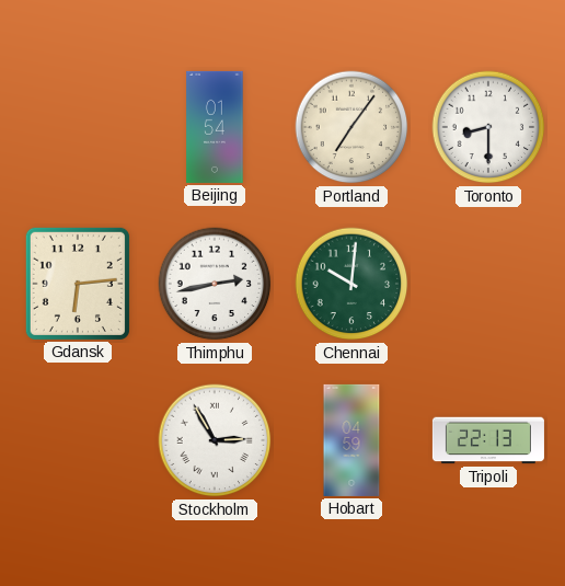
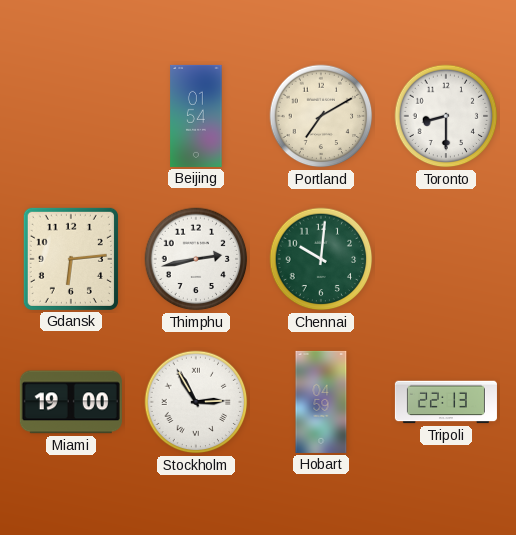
Portland: 7:06 -> 7:10
Miami: none -> 19:00
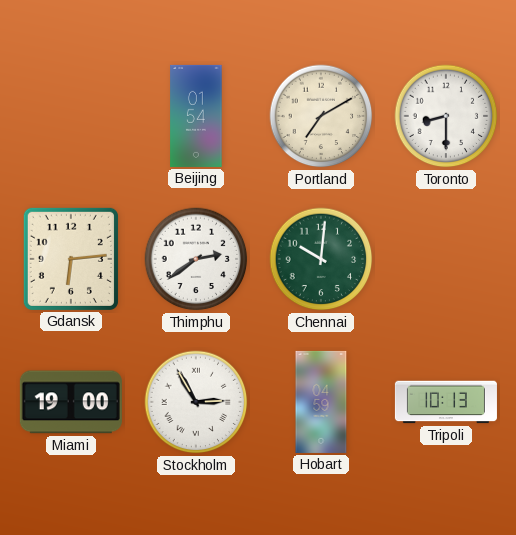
Thimphu: 2:43 -> 2:39
Tripoli: 22:13 -> 10:13
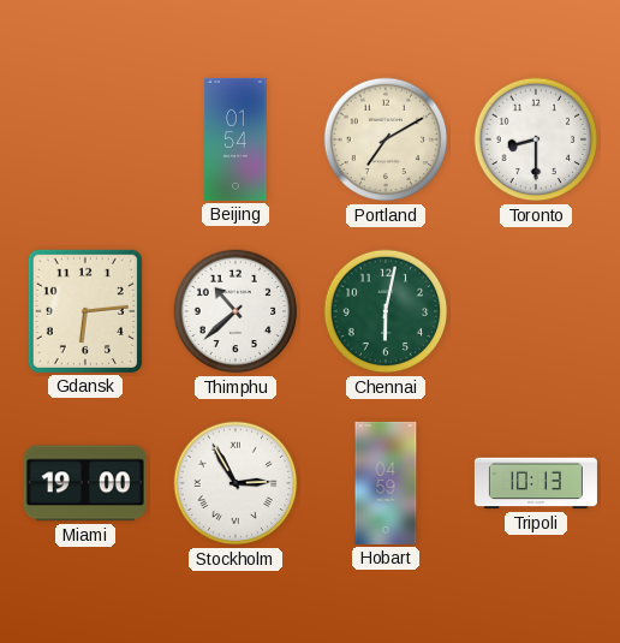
Thimphu: 2:39 -> 10:38
Chennai: 10:01 -> 6:02
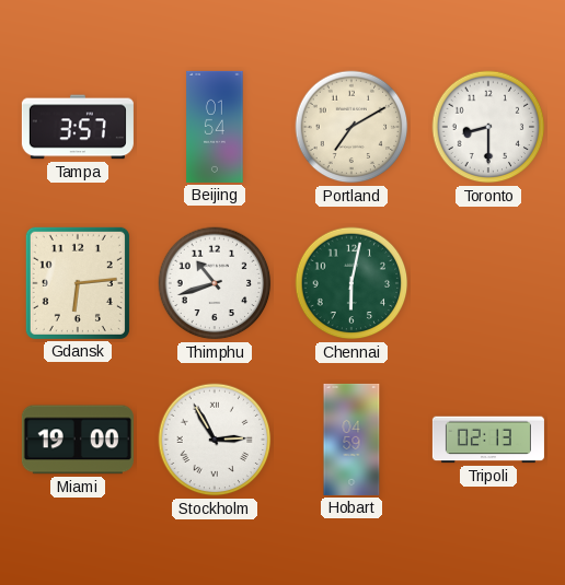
Tampa: none -> 3:57
Thimphu: 10:38 -> 10:42
Tripoli: 10:13 -> 02:13
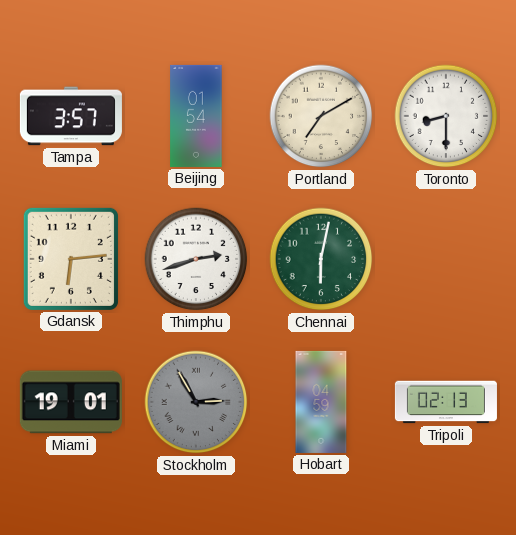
Thimphu: 10:42 -> 2:42
Miami: 19:00 -> 19:01
Stockholm dial: white -> grey
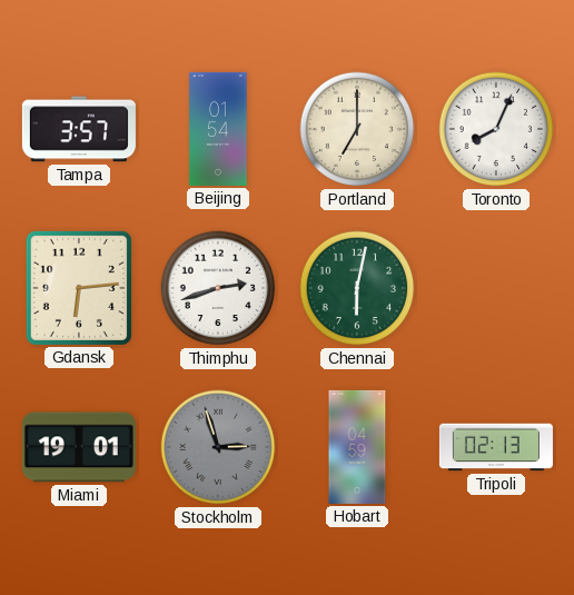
Portland: 7:10 -> 7:00
Toronto: 8:30 -> 8:04
Stockholm: 2:55 -> 2:57
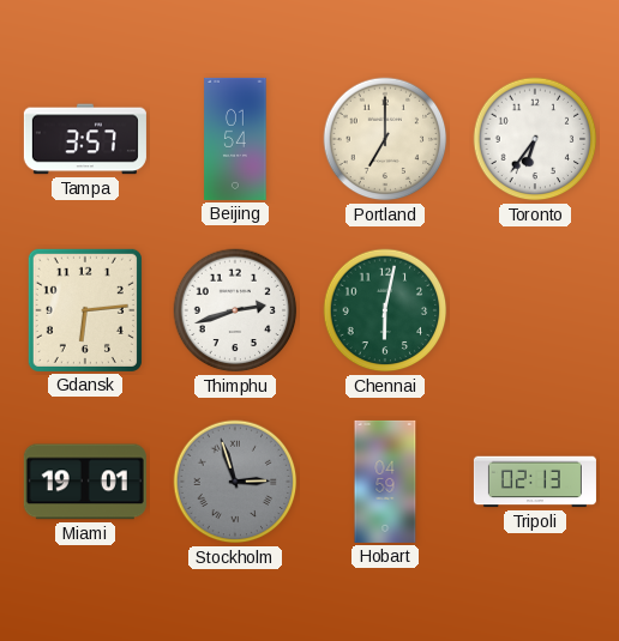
Toronto: 8:04 -> 6:36
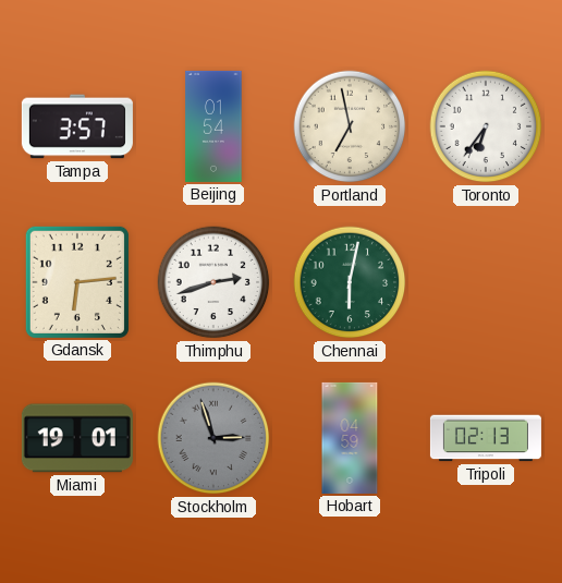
Portland: 7:00 -> 6:58
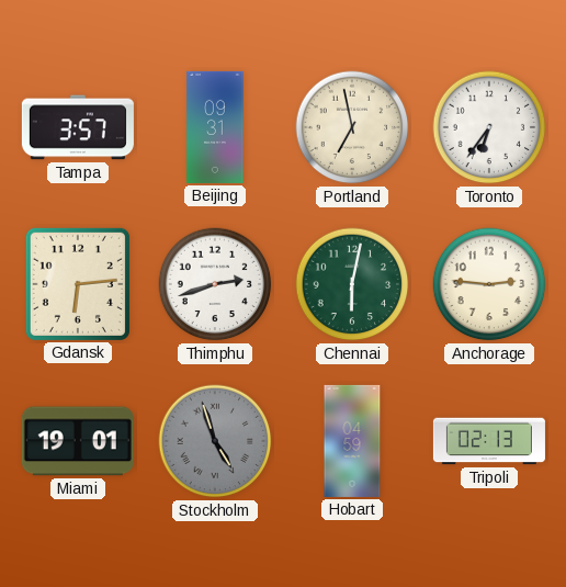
Beijing: 01:54 -> 09:31
Anchorage: none -> 2:46
Stockholm: 2:57 -> 4:57
